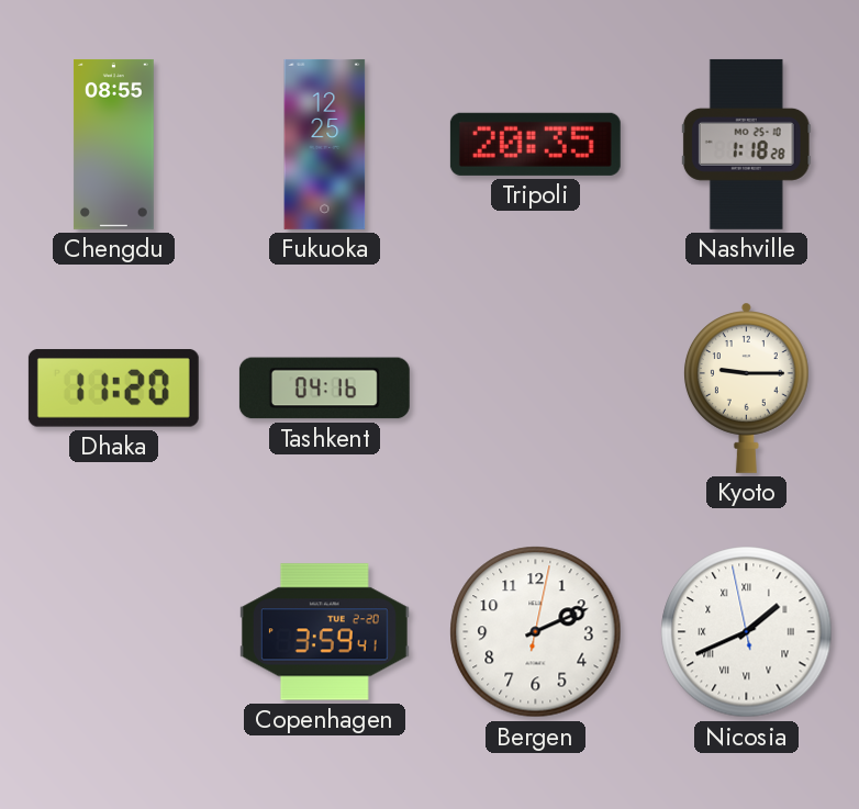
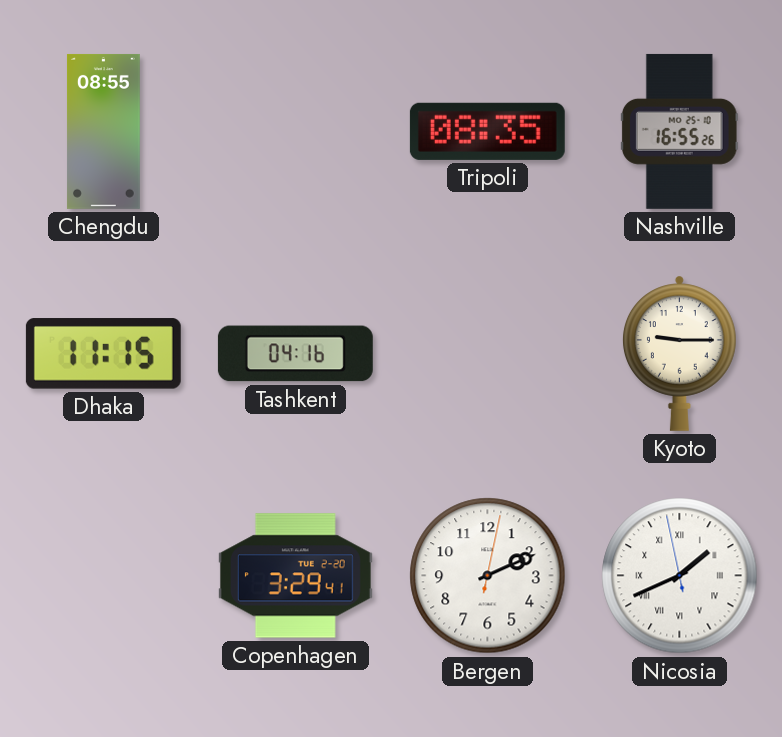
Fukuoka: 12:25 -> none
Tripoli: 20:35 -> 08:35
Nashville: 1:18 -> 16:55
Dhaka: 11:20 -> 11:15
Copenhagen: 3:59 -> 3:29
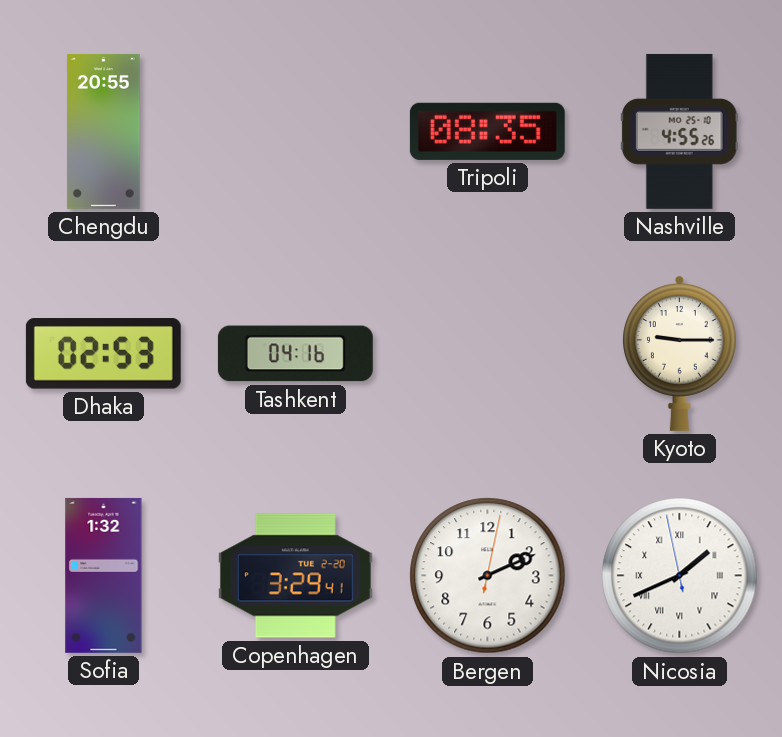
Chengdu: 08:55 -> 20:55
Nashville: 16:55 -> 4:55
Dhaka: 11:15 -> 02:53
Sofia: none -> 1:32
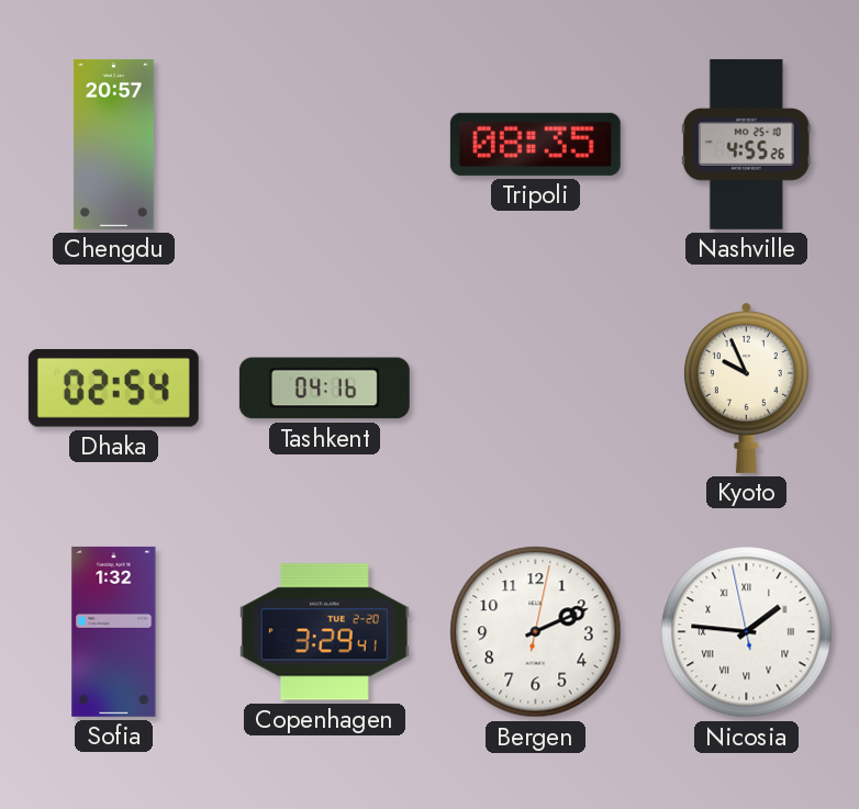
Chengdu: 20:55 -> 20:57
Dhaka: 02:53 -> 02:54
Kyoto: 9:15 -> 9:56
Nicosia: 1:40 -> 1:45
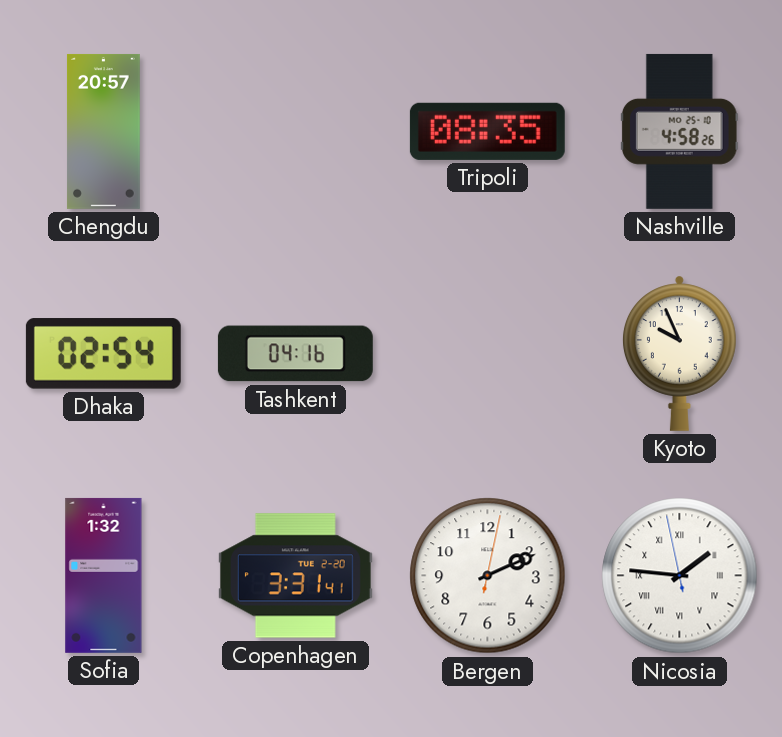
Nashville: 4:55 -> 4:58
Copenhagen: 3:29 -> 3:31
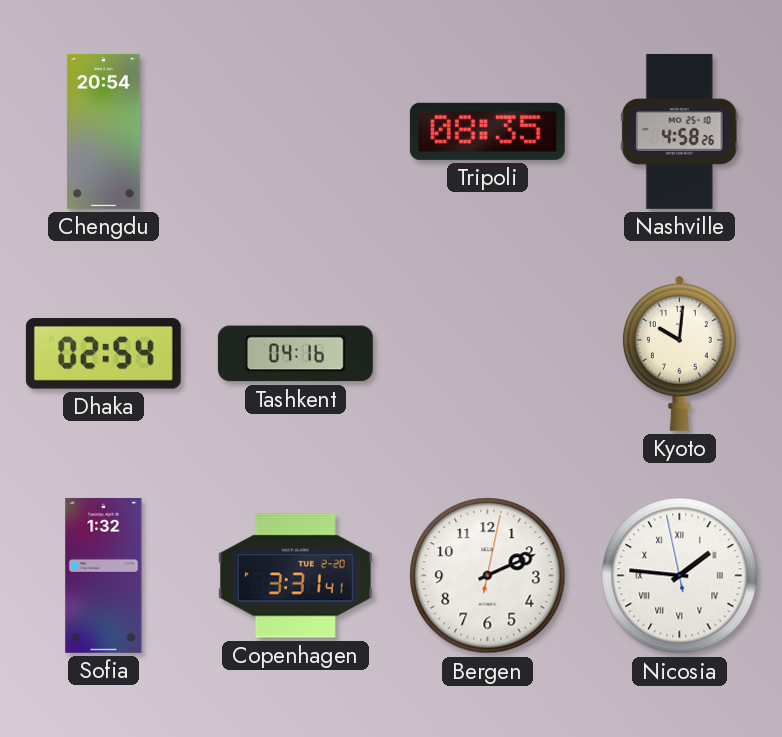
Chengdu: 20:57 -> 20:54
Kyoto: 9:56 -> 10:01
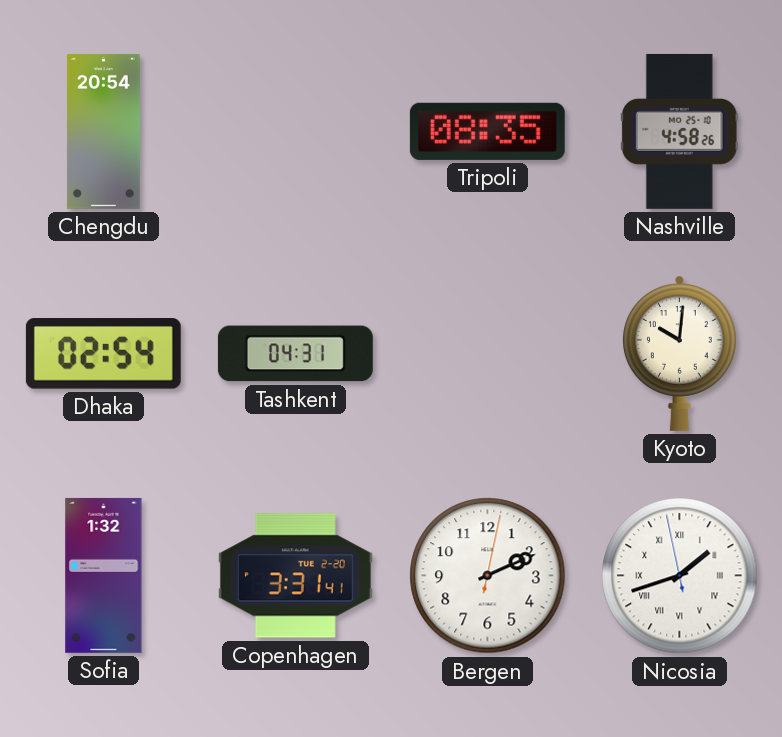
Tashkent: 04:16 -> 04:31
Nicosia: 1:45 -> 1:41
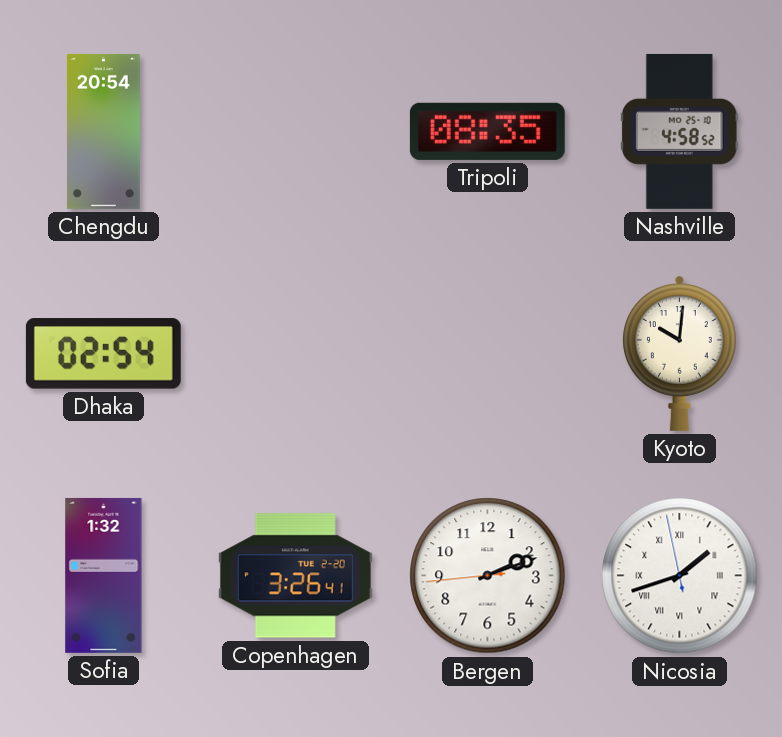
Nashville: 4:58:26 -> 4:58:52
Tashkent: 04:31 -> none
Copenhagen: 3:31 -> 3:26
Bergen: 2:11:02 -> 2:11:44
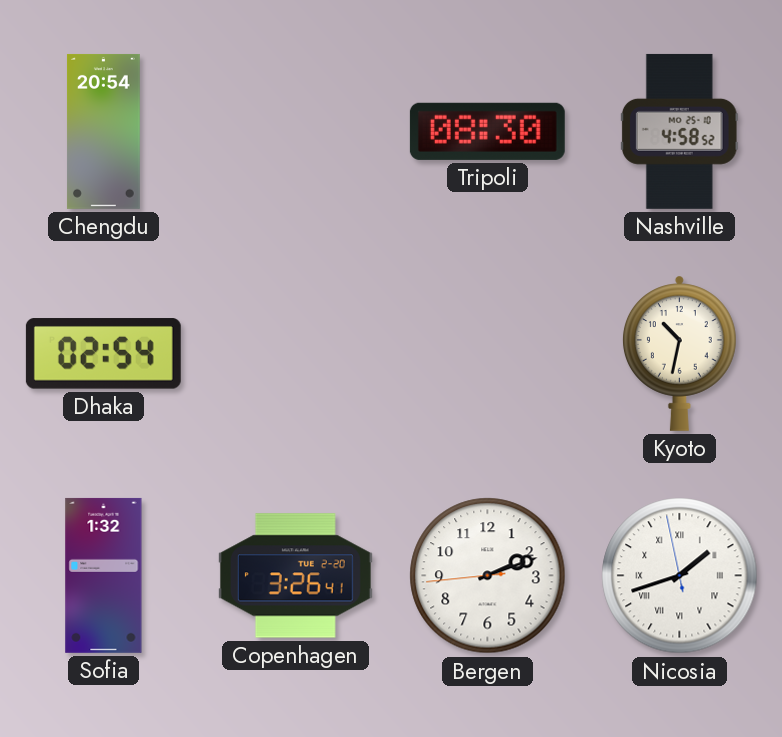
Tripoli: 08:35 -> 08:30
Kyoto: 10:01 -> 10:32
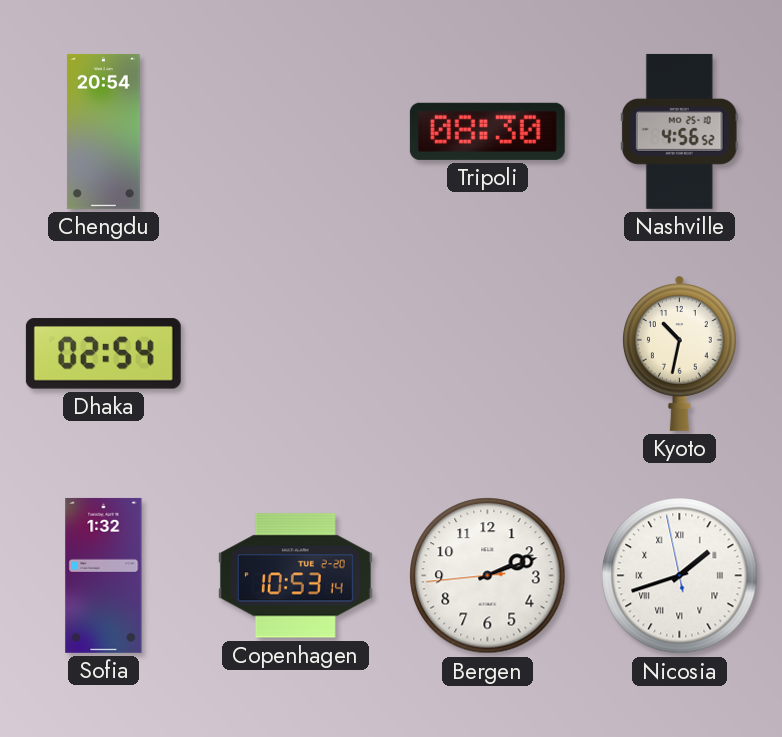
Nashville: 4:58 -> 4:56
Copenhagen: 3:26 -> 10:53
